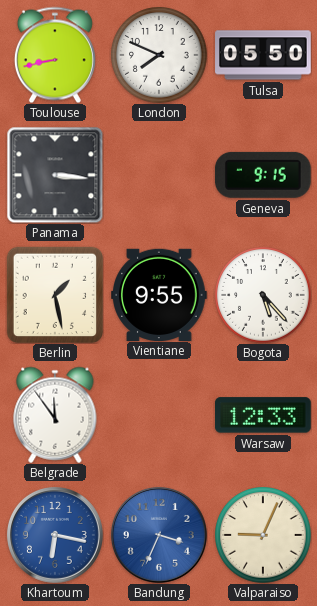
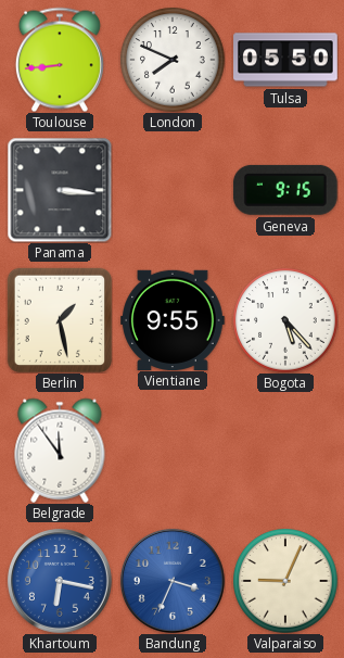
Toulouse: 8:43 -> 8:44
Warsaw: 12:33 -> none
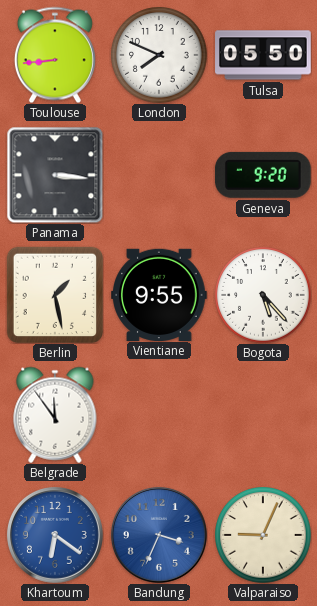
Geneva: 9:15 -> 9:20
Khartoum: 6:17 -> 6:21
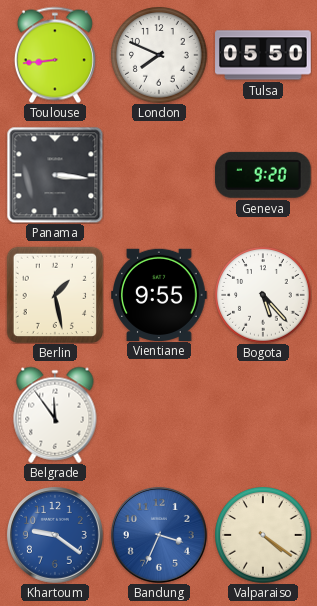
Khartoum: 6:21 -> 9:21
Valparaiso: 9:04 -> 4:21
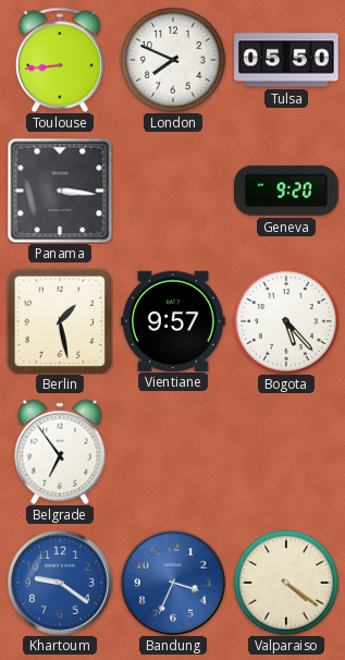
Vientiane: 9:55 -> 9:57
Belgrade: 11:54 -> 6:54
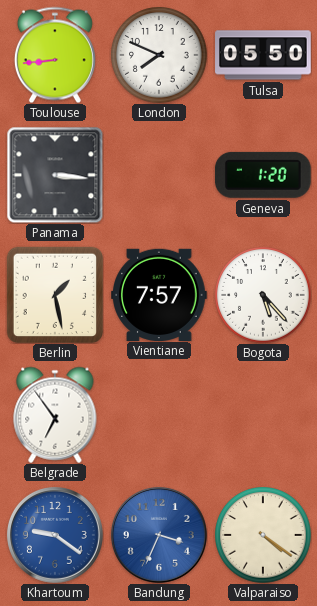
Geneva: 9:20 -> 1:20
Vientiane: 9:57 -> 7:57
